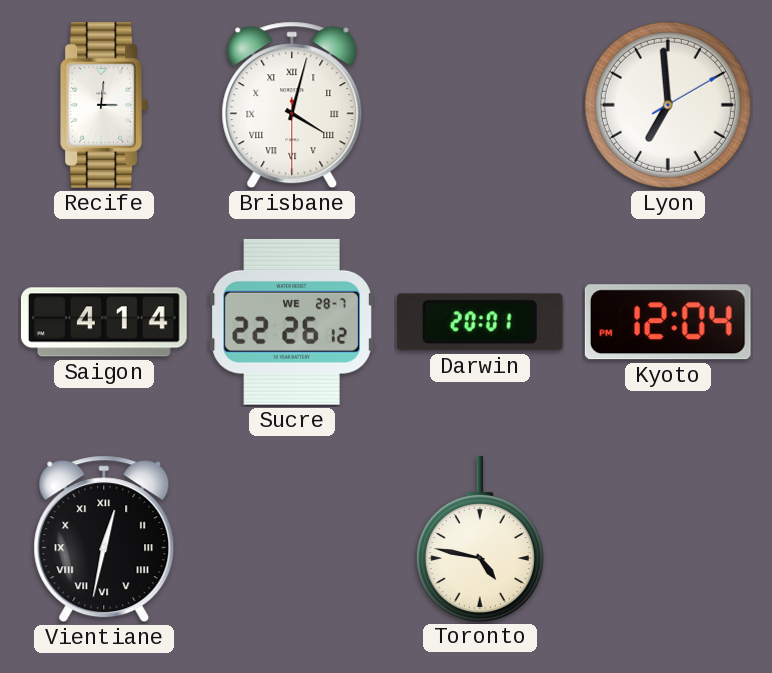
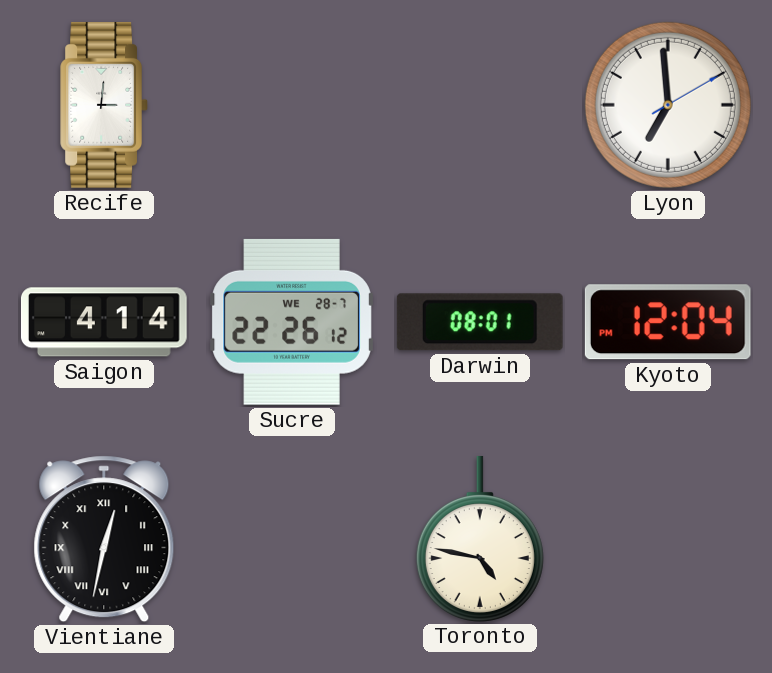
Brisbane: 4:02 -> none
Darwin: 20:01 -> 08:01
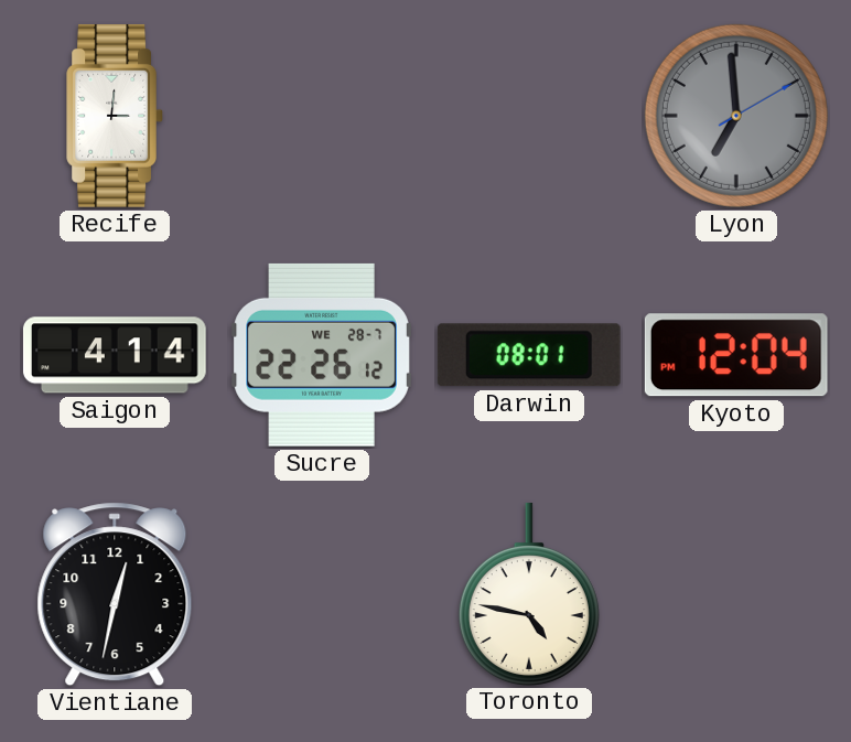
Lyon dial: white -> grey
Vientiane numerals: Roman -> Arabic
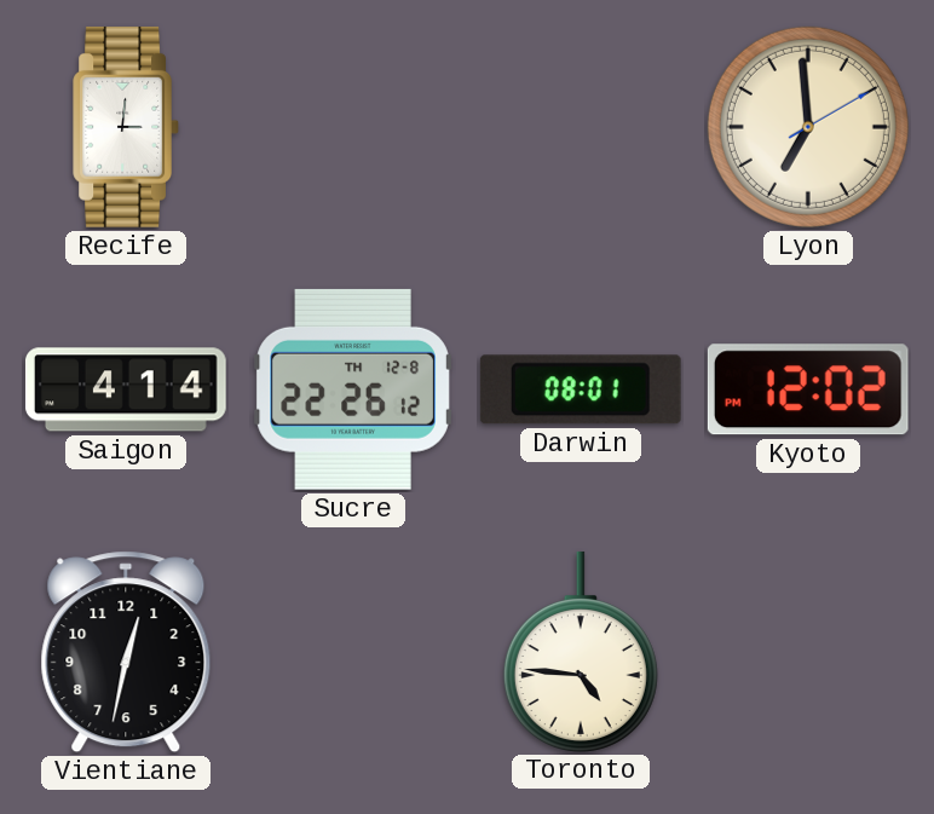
Lyon dial: grey -> cream
Sucre date: WE 28-7 -> TH 12-8
Kyoto: 12:04 -> 12:02
Toronto: 4:47 -> 4:46
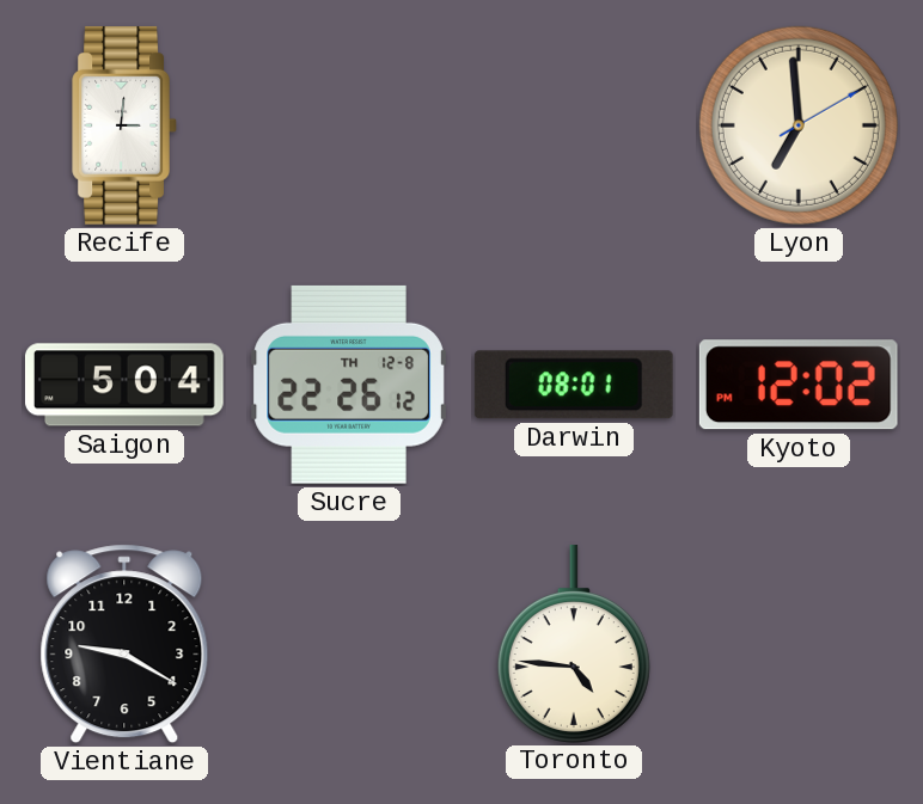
Saigon: 4:14 -> 5:04
Vientiane: 12:32 -> 9:20
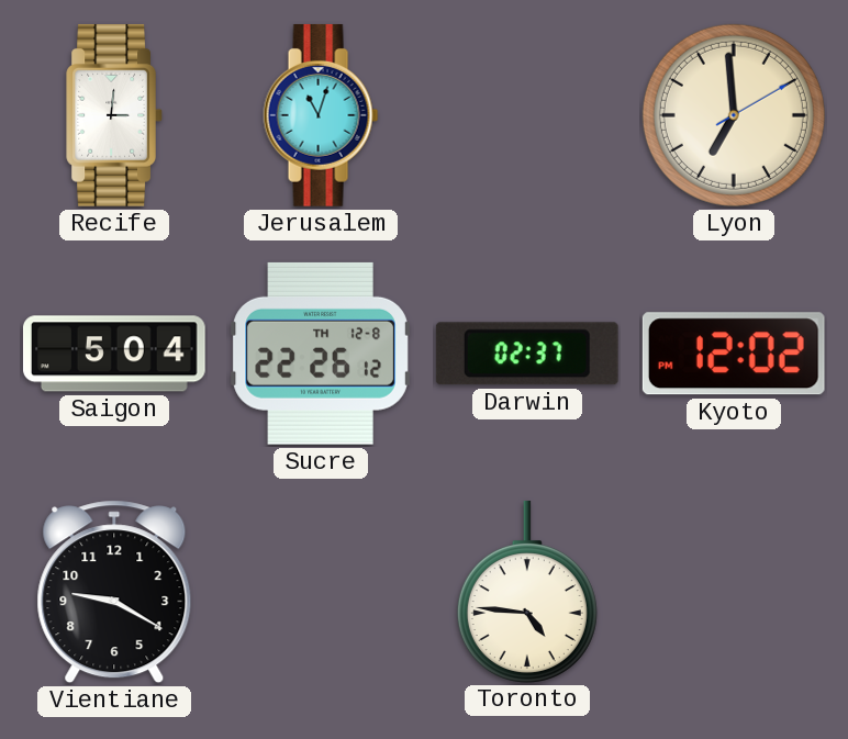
Jerusalem: none -> 11:03
Darwin: 08:01 -> 02:37
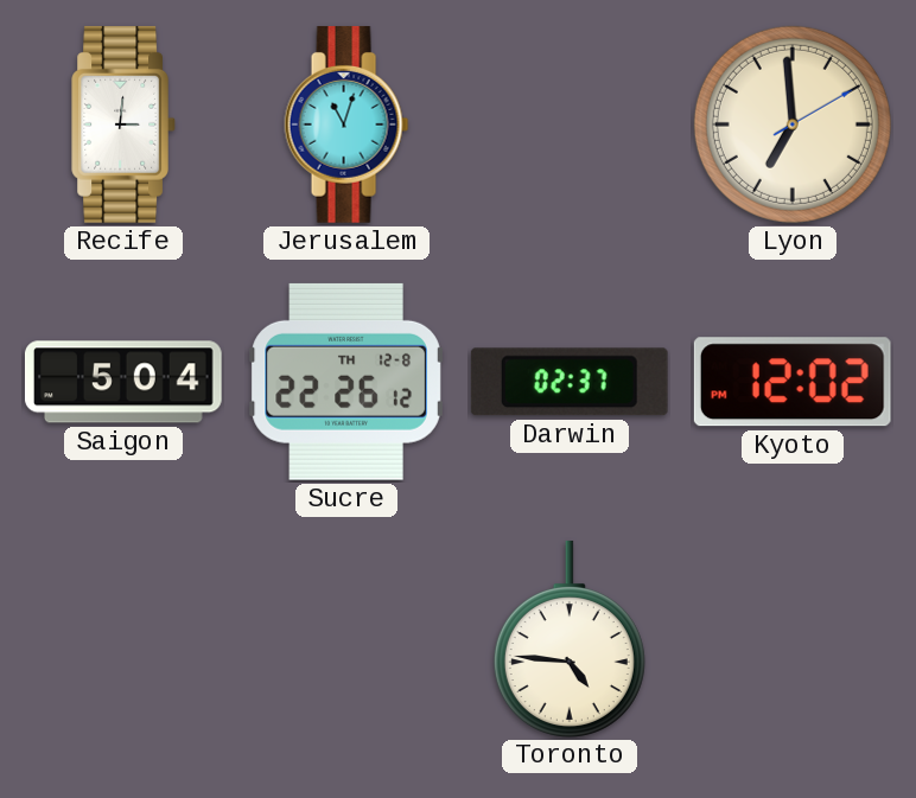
Vientiane: 9:20 -> none
